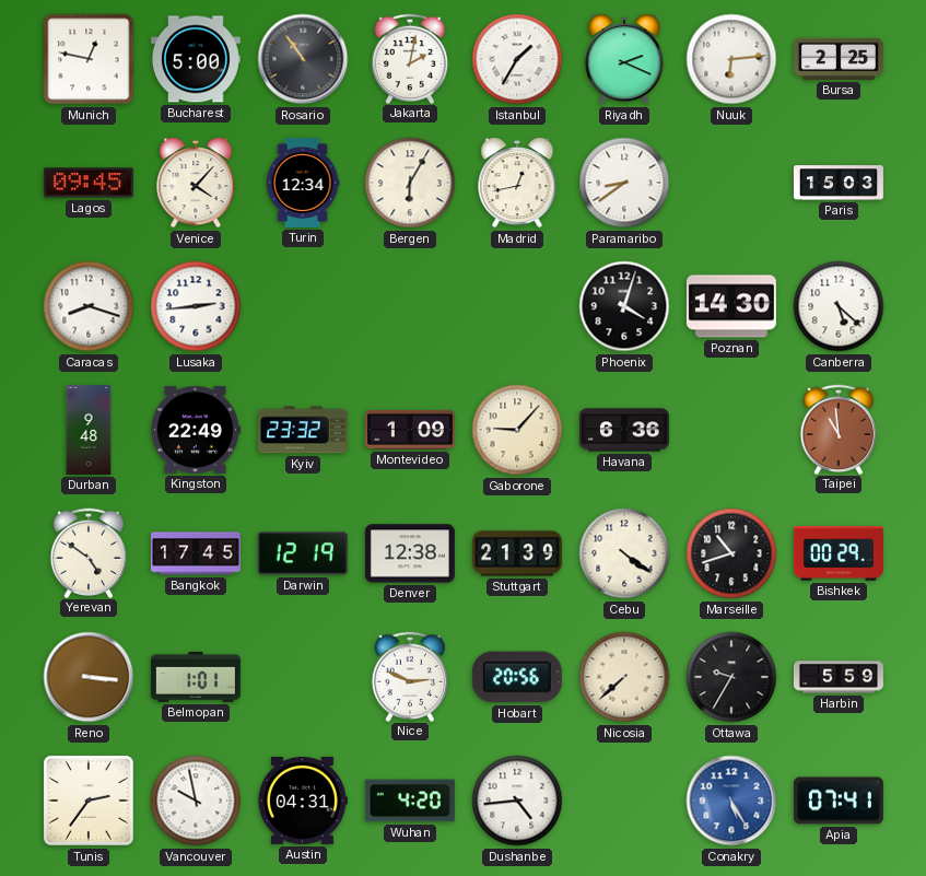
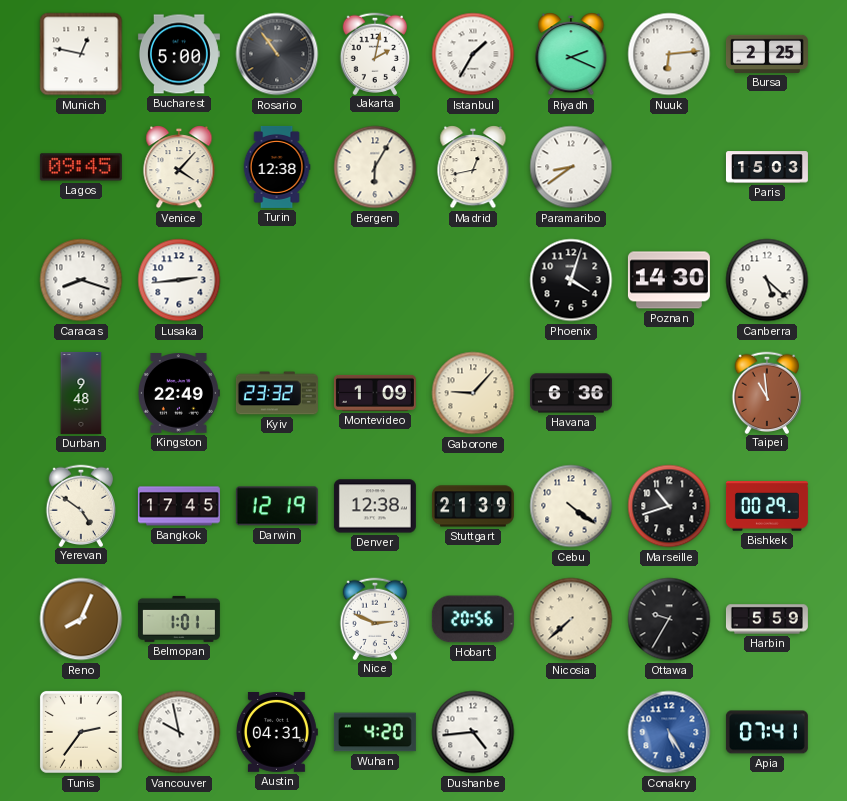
Turin: 12:34 -> 12:38
Reno: 3:16 -> 8:04
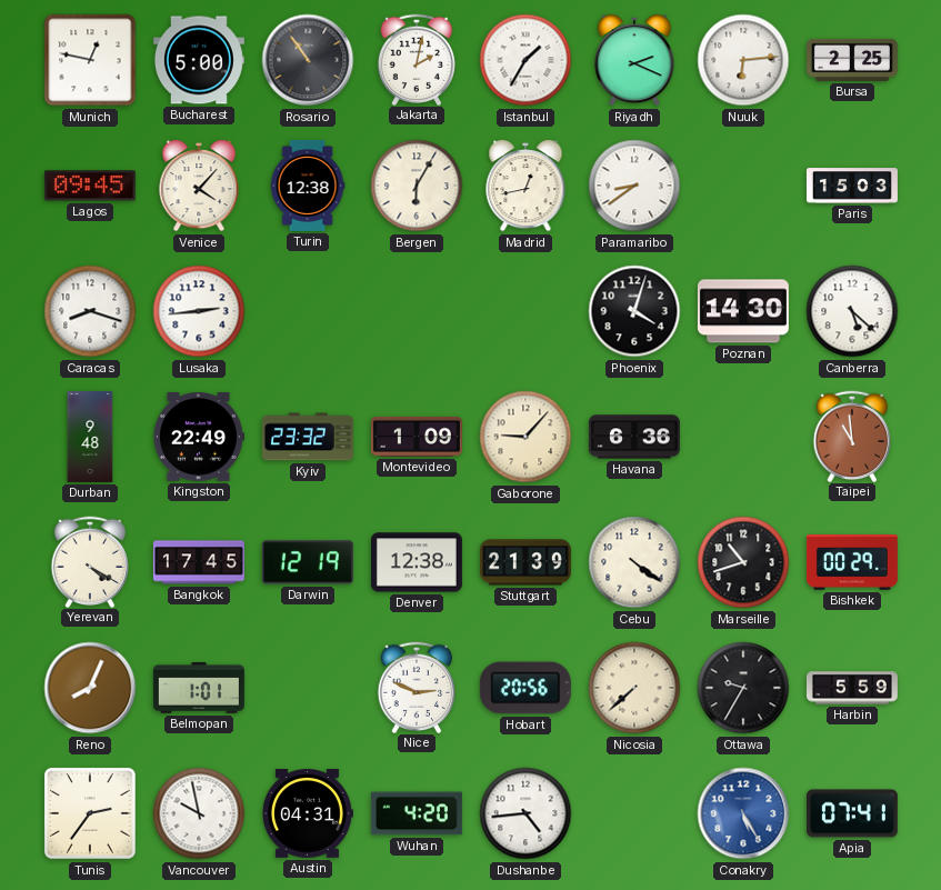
Yerevan: 4:51 -> 4:20
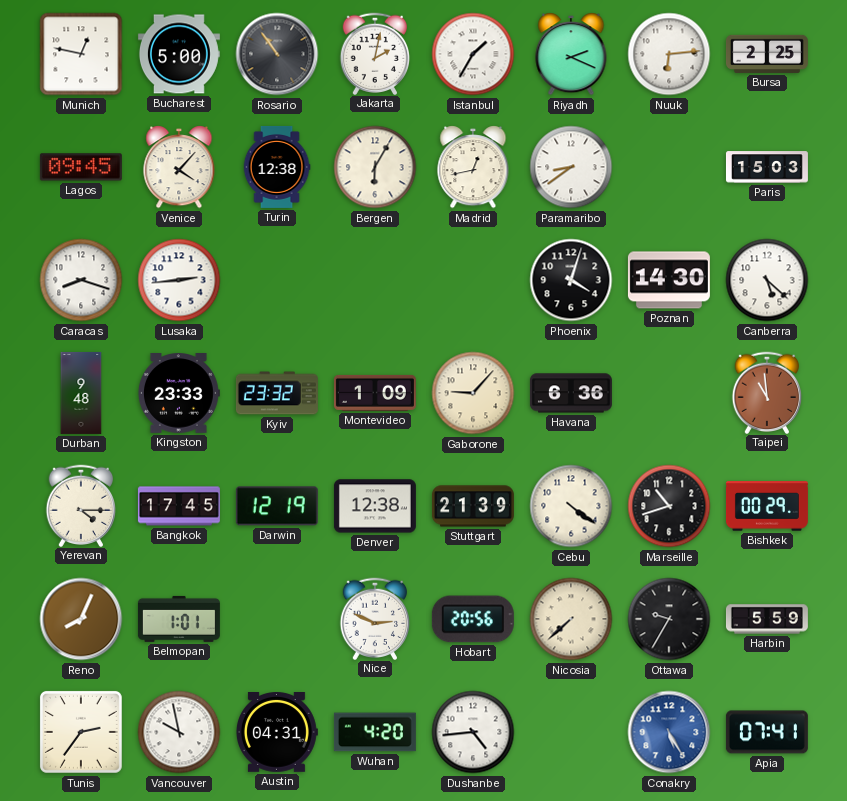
Kingston: 22:49 -> 23:33
Yerevan: 4:20 -> 4:15
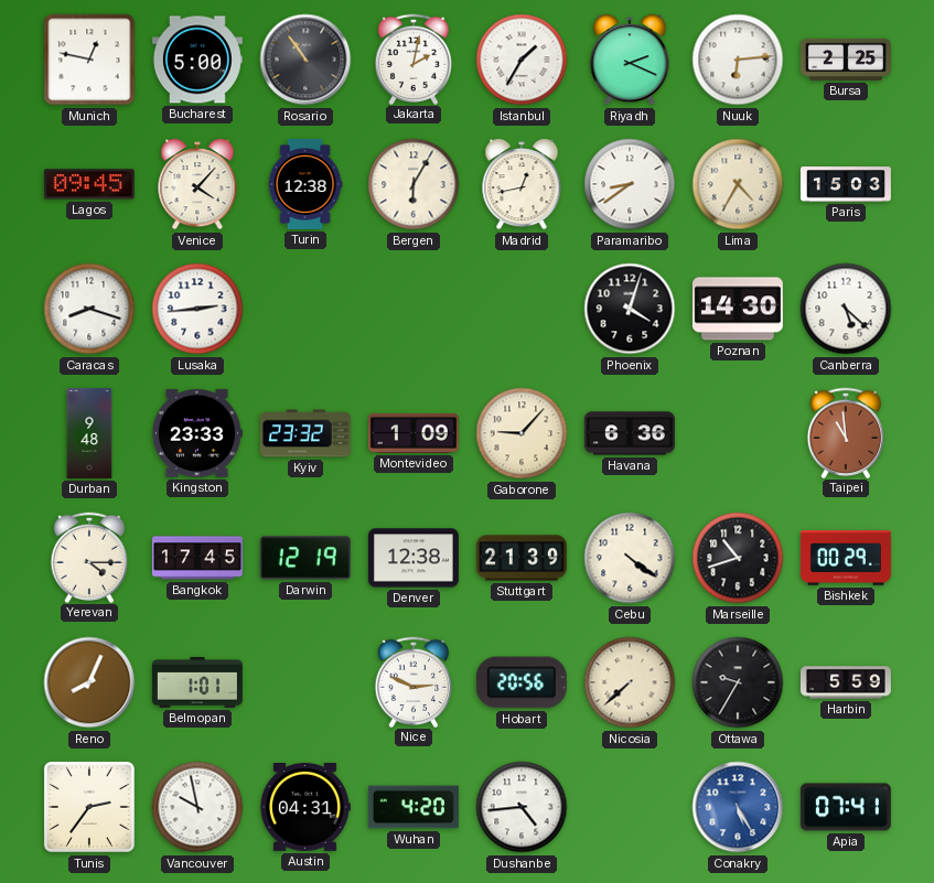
Lima: none -> 4:35
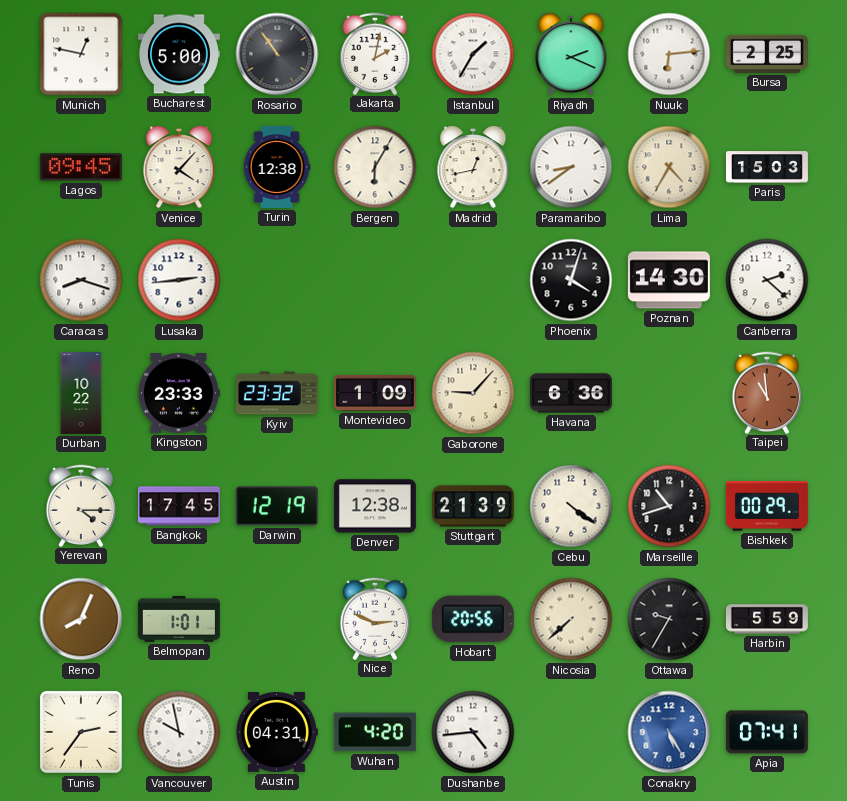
Canberra: 5:22 -> 2:22
Durban: 9:48 -> 10:22
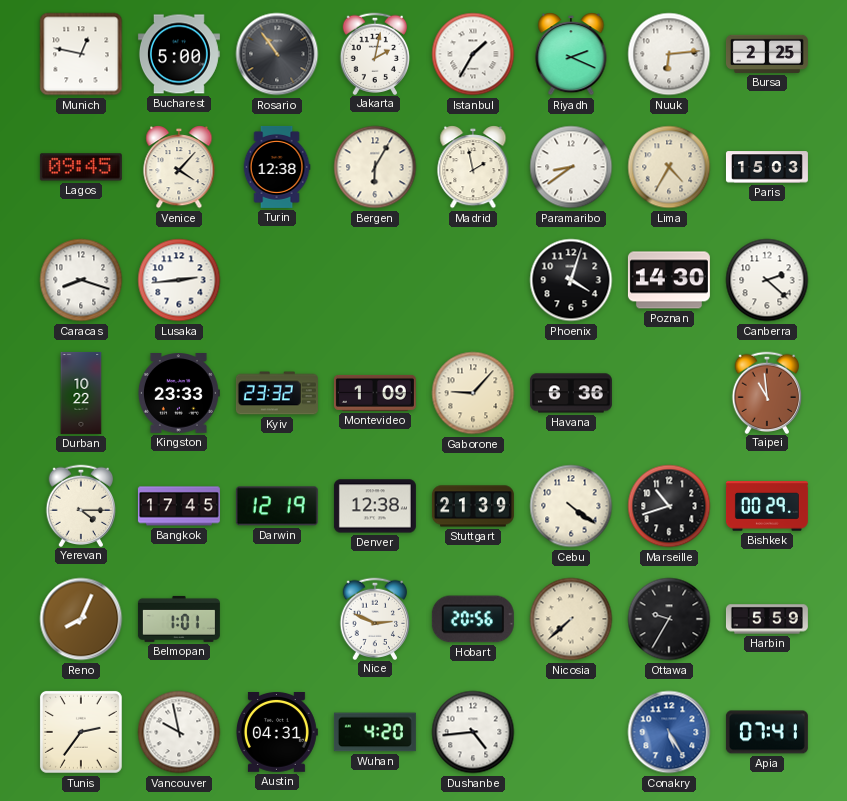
Madrid: 12:43 -> 1:58
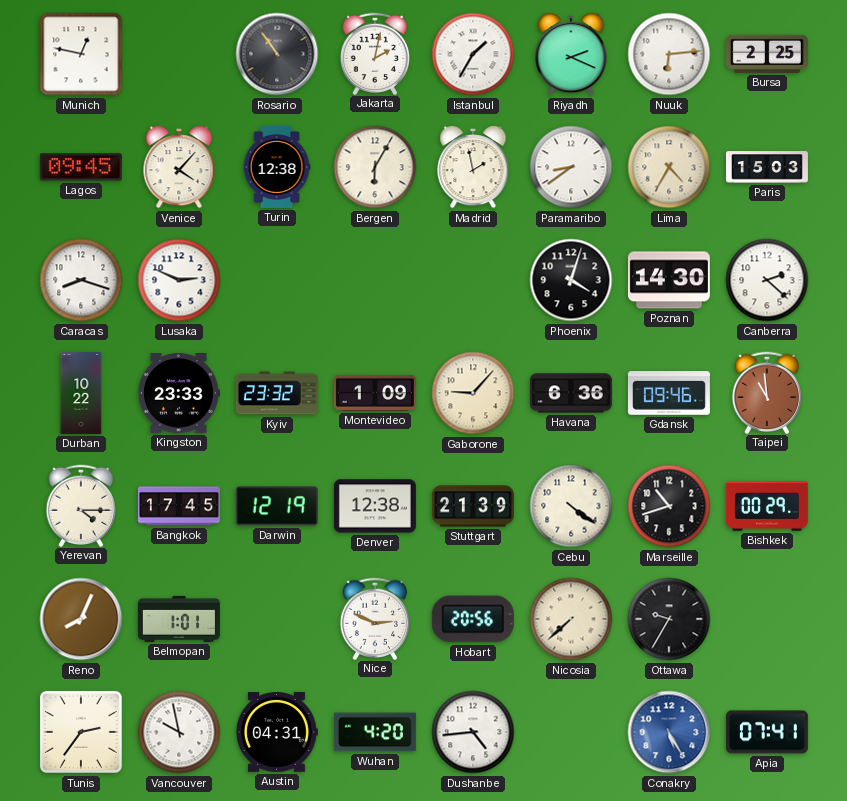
Bucharest: 5:00 -> none
Lusaka: 2:44 -> 2:49
Gdansk: none -> 09:46
Harbin: 5:59 -> none
